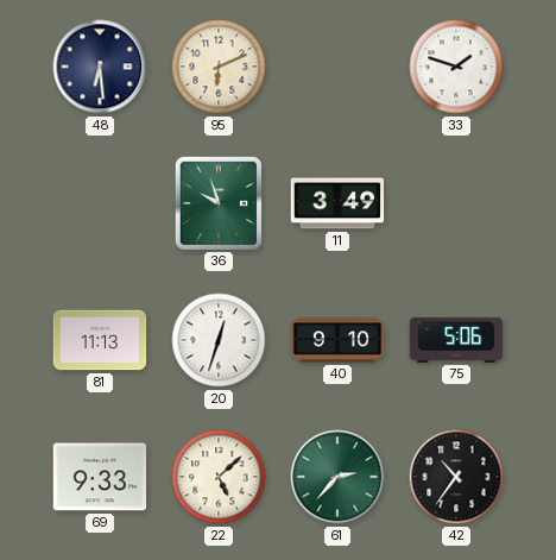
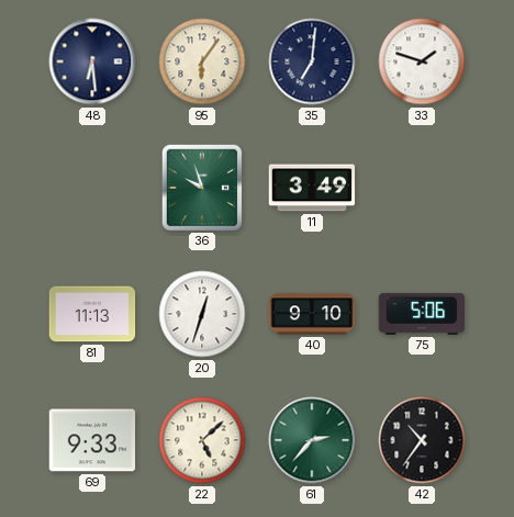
95: 6:11 -> 6:06
35: none -> 7:01
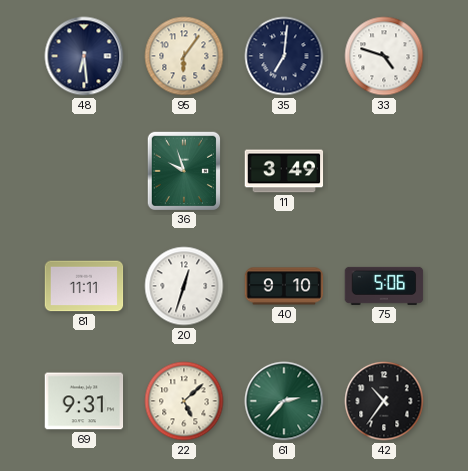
33: 1:48 -> 4:48
81: 11:13 -> 11:11
69: 9:33 -> 9:31
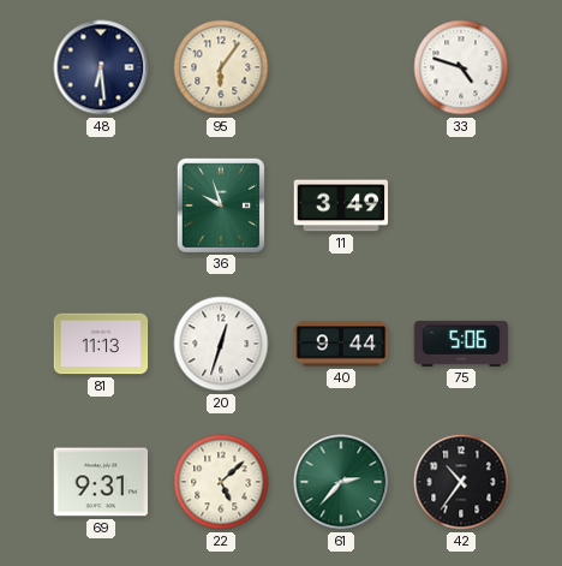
35: 7:01 -> none
81: 11:11 -> 11:13
40: 9:10 -> 9:44
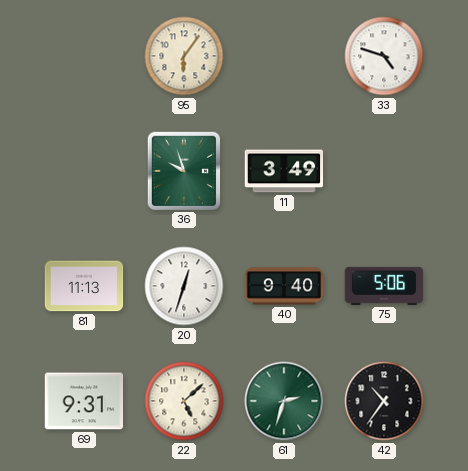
48: 6:29 -> none
40: 9:44 -> 9:40
61: 2:37 -> 2:33
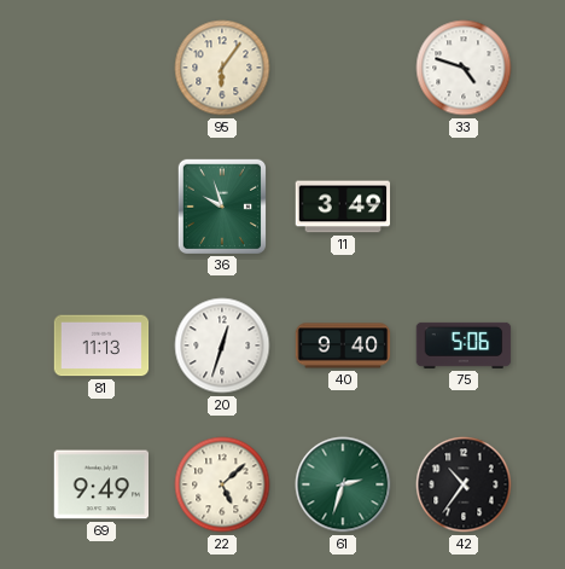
69: 9:31 -> 9:49
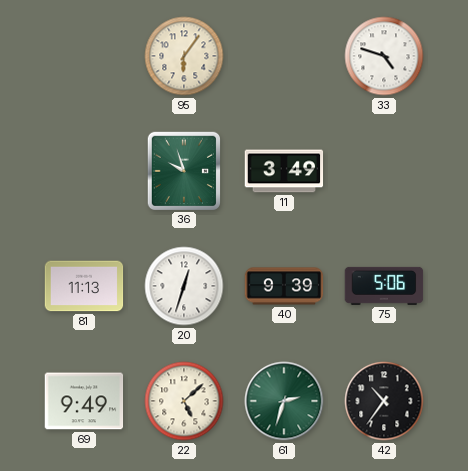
40: 9:40 -> 9:39
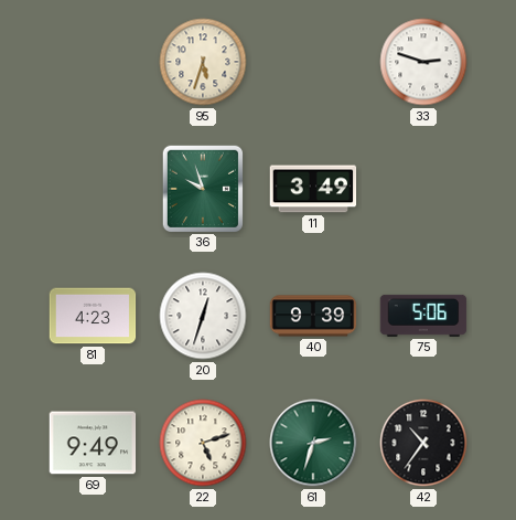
95: 6:06 -> 5:33
33: 4:48 -> 2:48
81: 11:13 -> 4:23
22: 5:08 -> 5:12
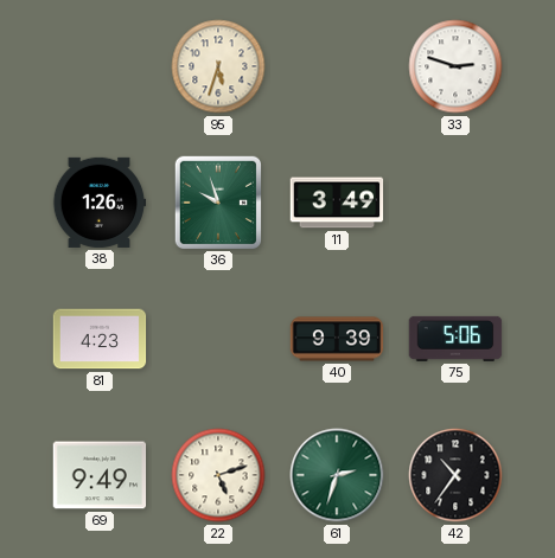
38: none -> 1:26
20: 12:33 -> none
